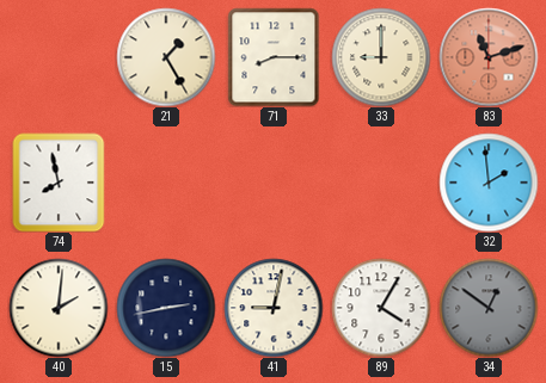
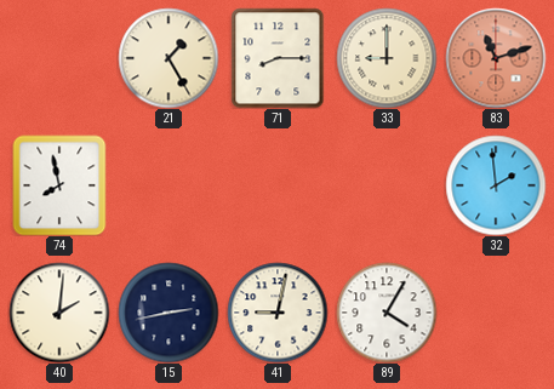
34: 12:51 -> none
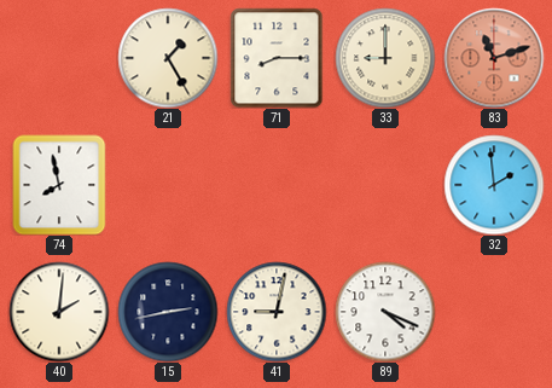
89: 4:05 -> 4:19
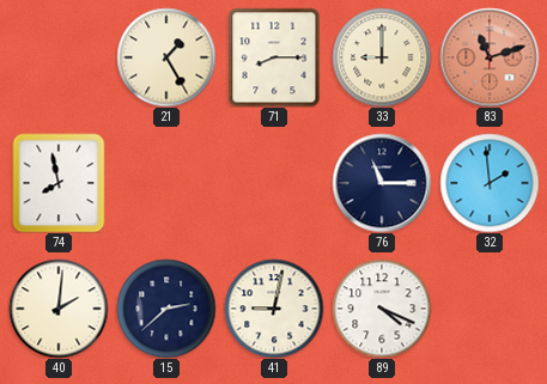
76: none -> 11:15
15: 2:43 -> 2:38
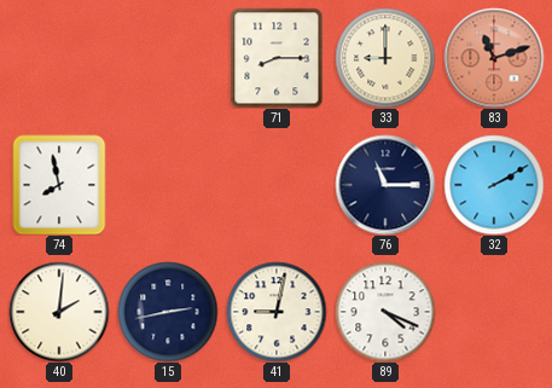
21: 1:25 -> none
32: 1:59 -> 2:10
15: 2:38 -> 2:43
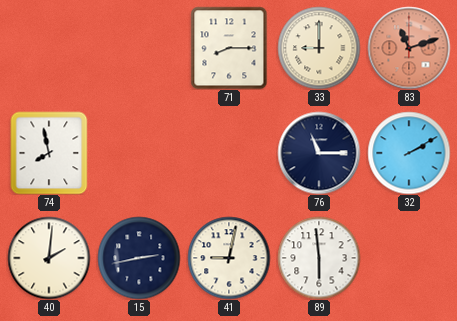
89: 4:19 -> 5:59
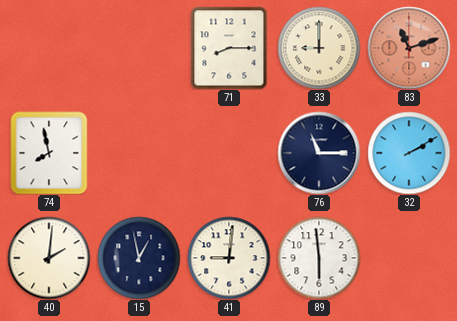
15: 2:43 -> 12:58
41: 9:02 -> 9:01
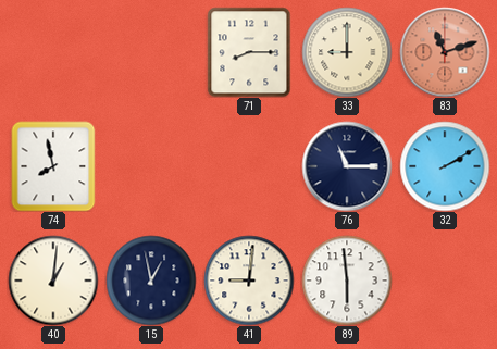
40: 2:01 -> 1:01
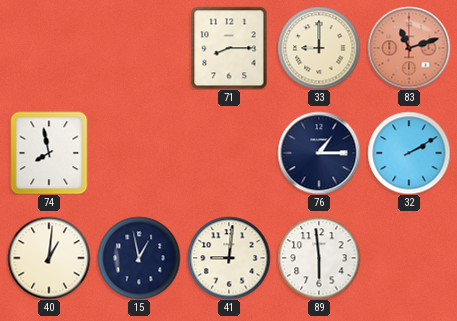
76: 11:15 -> 1:15
